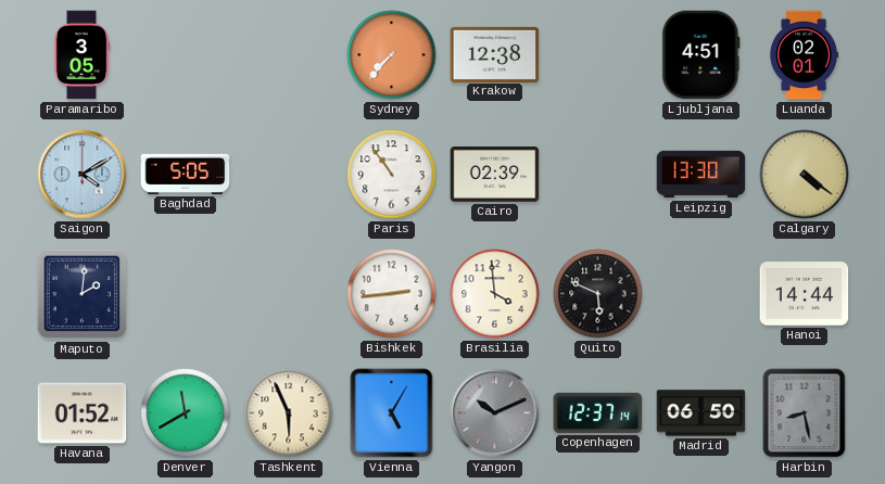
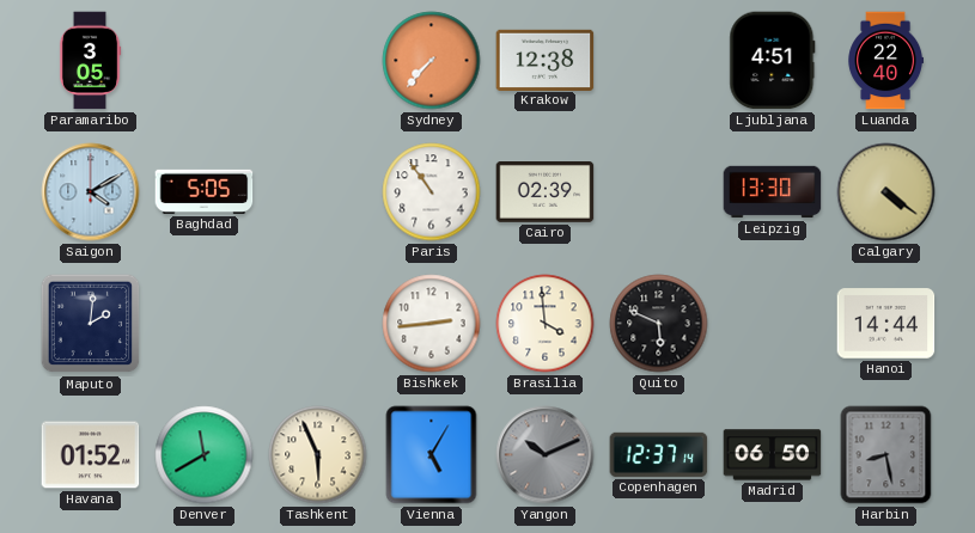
Luanda: 02:01 -> 22:40
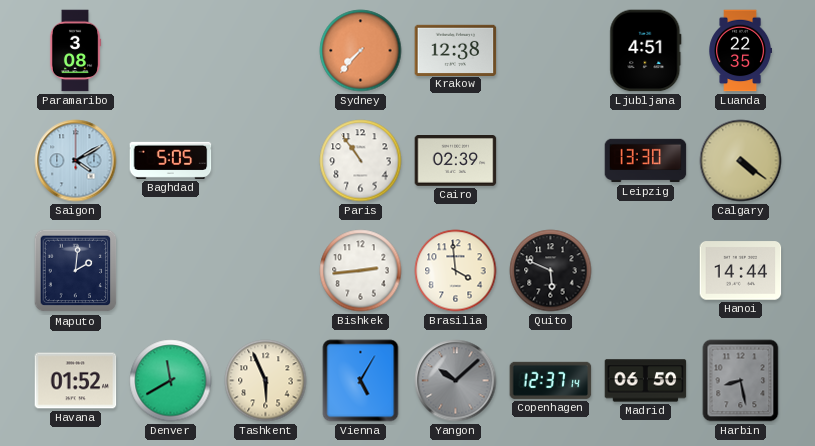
Paramaribo: 3:05 -> 3:08
Luanda: 22:40 -> 22:35
Yangon: 10:11 -> 10:08
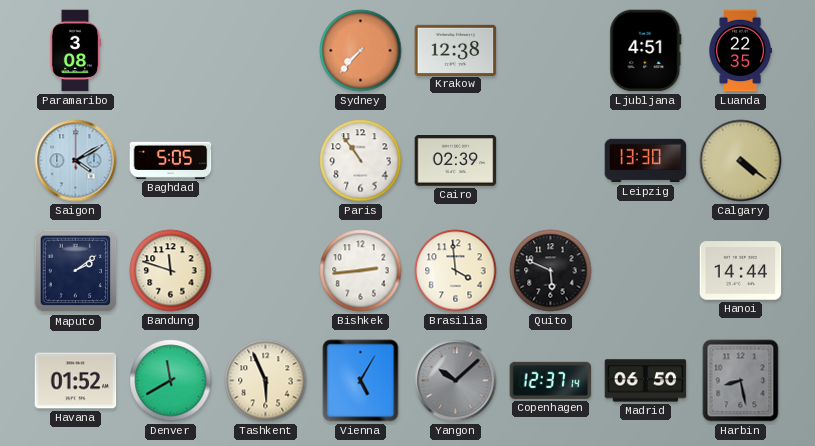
Maputo: 2:01 -> 2:09
Bandung: none -> 11:48
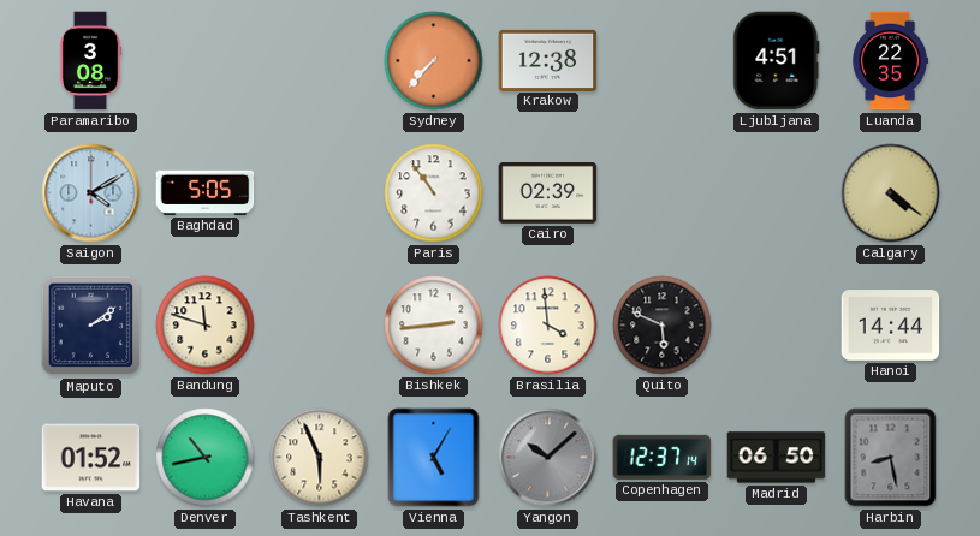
Leipzig: 13:30 -> none
Denver: 11:40 -> 10:43
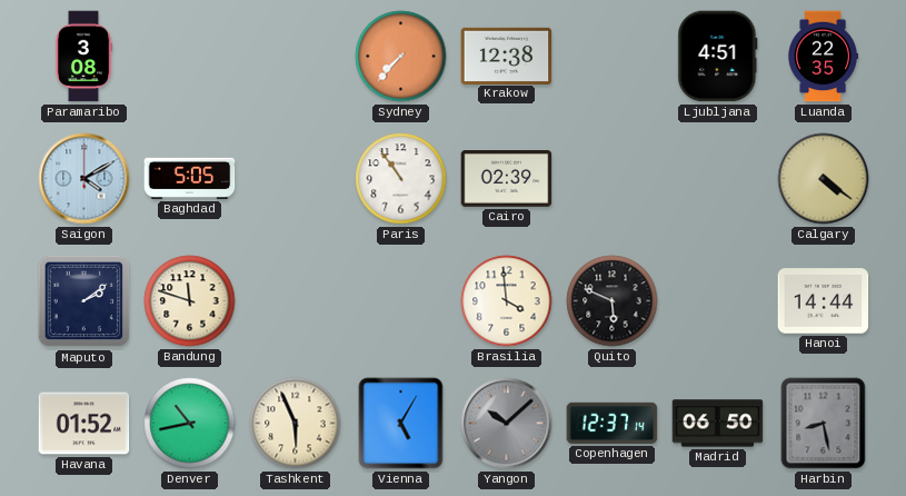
Bishkek: 2:44 -> none
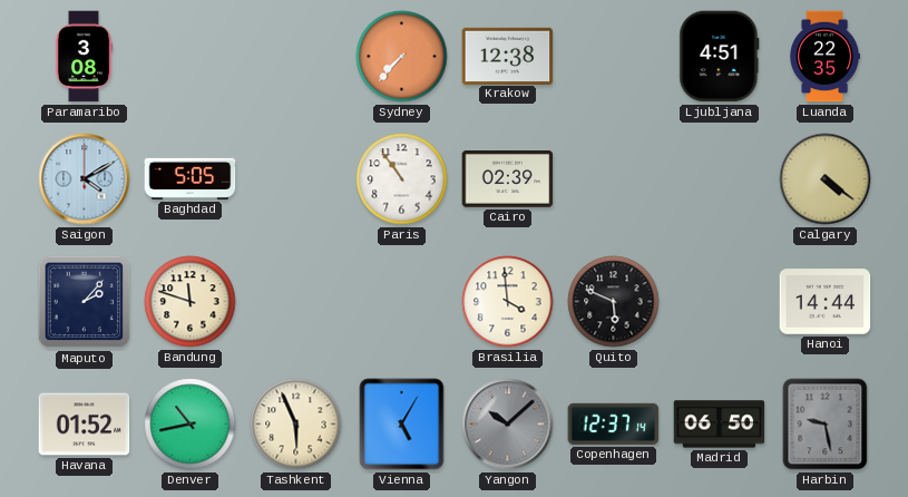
Maputo: 2:09 -> 2:07
Harbin: 8:28 -> 9:28
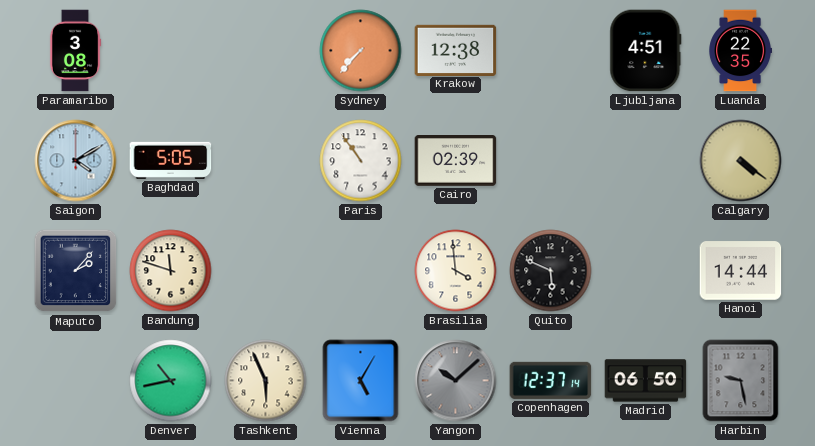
Havana: 01:52 -> none
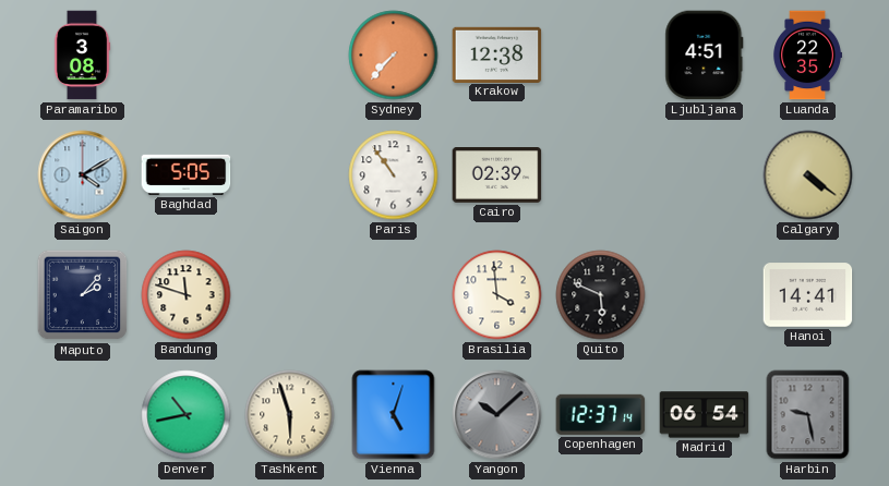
Hanoi: 14:44 -> 14:41
Tashkent: 5:56 -> 5:57
Vienna: 5:05 -> 5:03
Madrid: 06:50 -> 06:54
